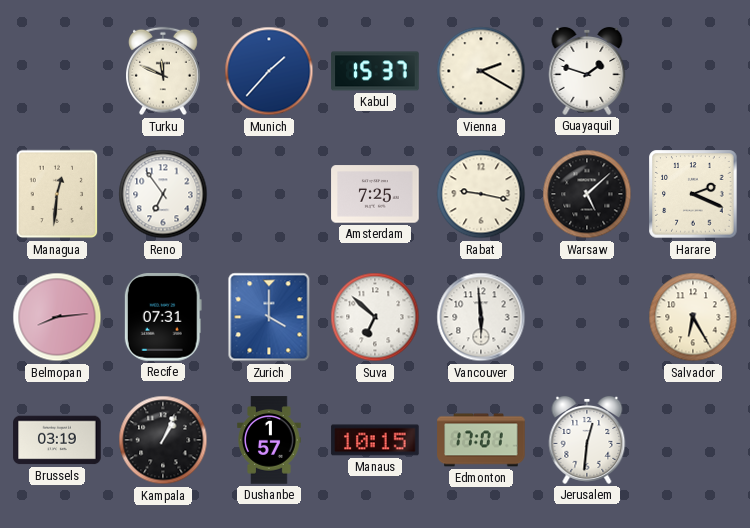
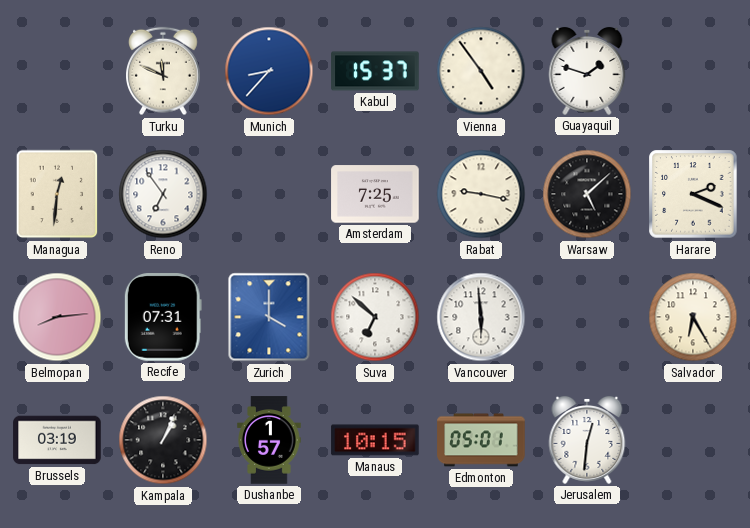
Munich: 1:37 -> 8:37
Vienna: 2:20 -> 4:54
Edmonton: 17:01 -> 05:01
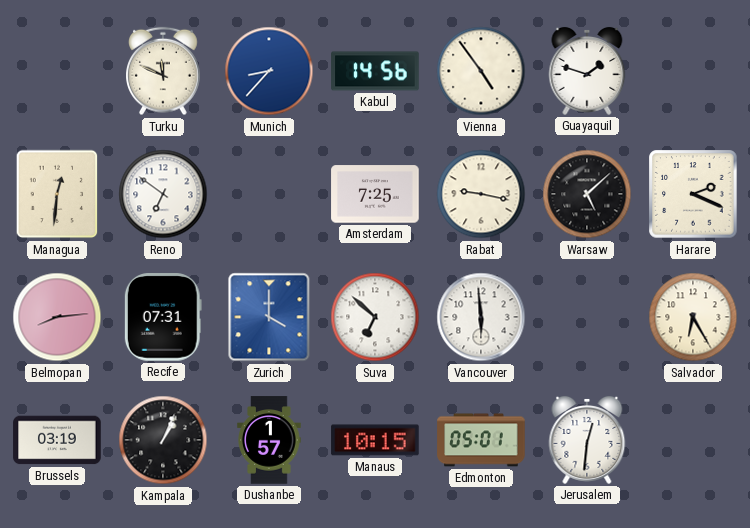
Kabul: 15:37 -> 14:56
Reno: 6:54 -> 6:51
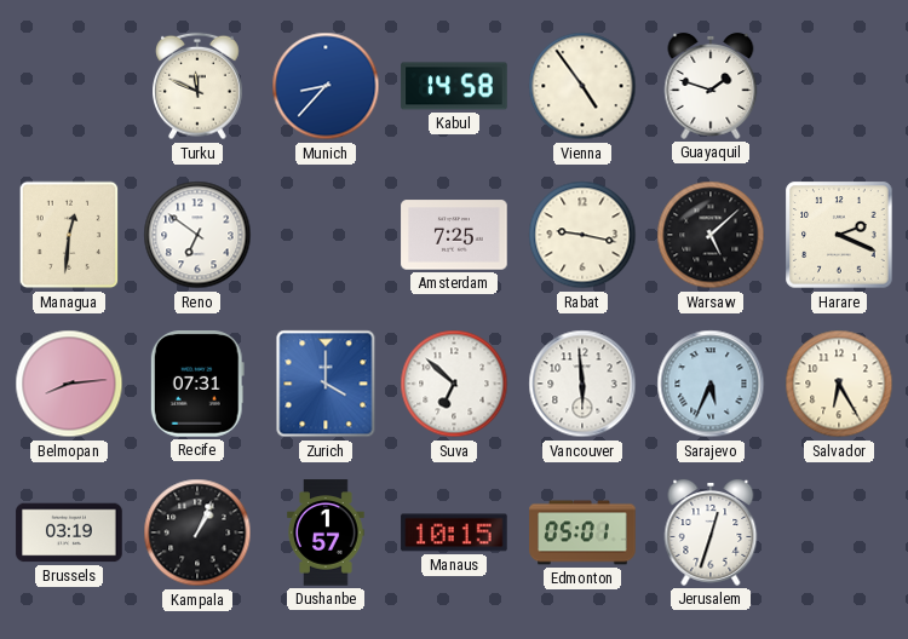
Kabul: 14:56 -> 14:58
Sarajevo: none -> 5:34
Jerusalem: 12:31 -> 12:33
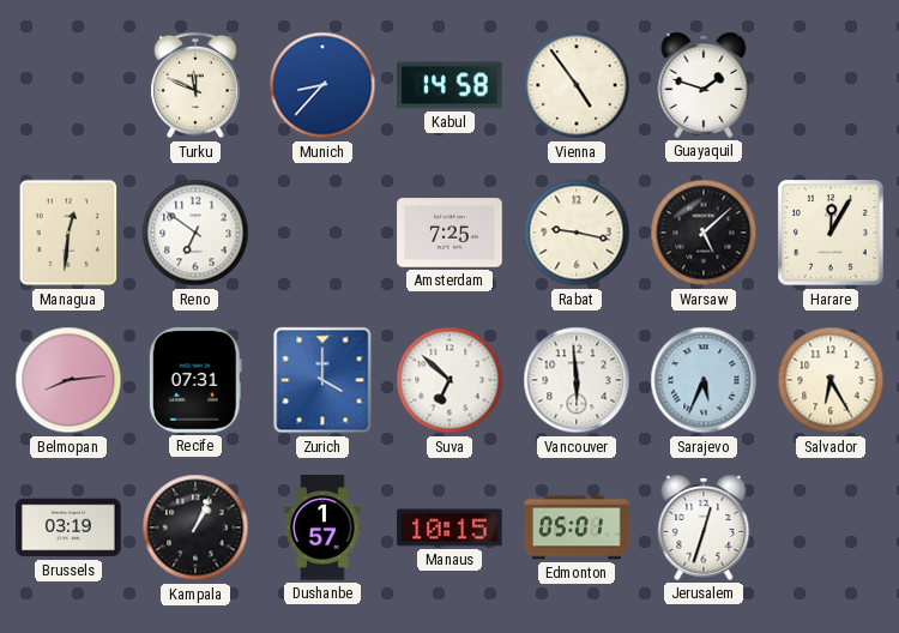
Harare: 2:19 -> 12:05
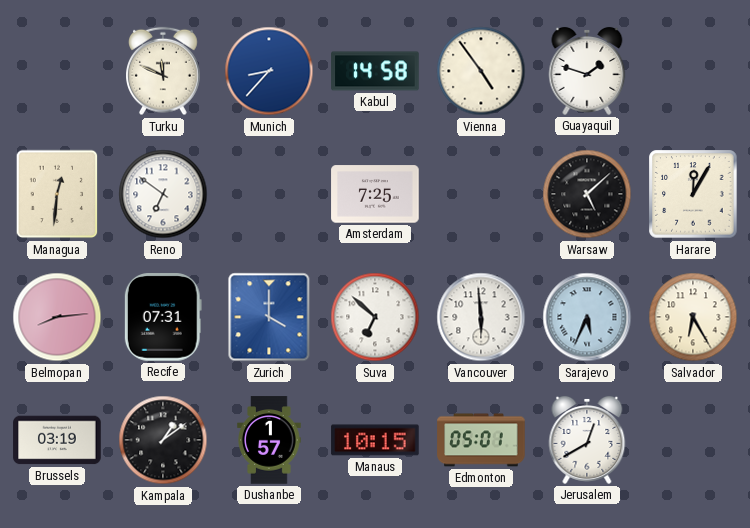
Rabat: 9:17 -> none
Kampala: 1:04 -> 1:09
Jerusalem: 12:33 -> 12:40
